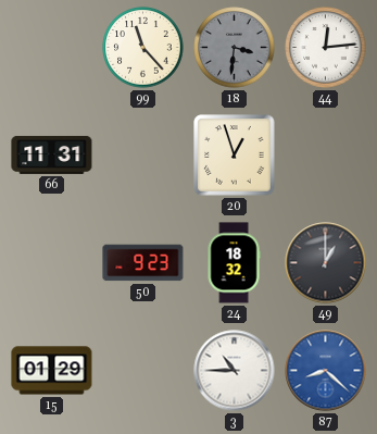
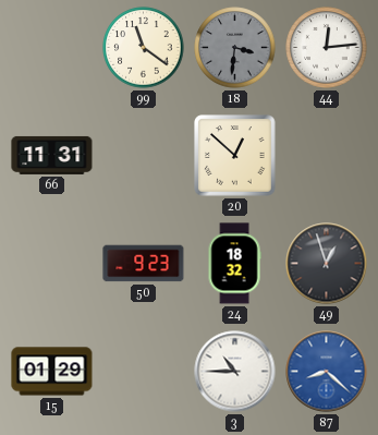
99: 11:23 -> 11:21
20: 12:57 -> 12:52
49: 1:00 -> 12:57
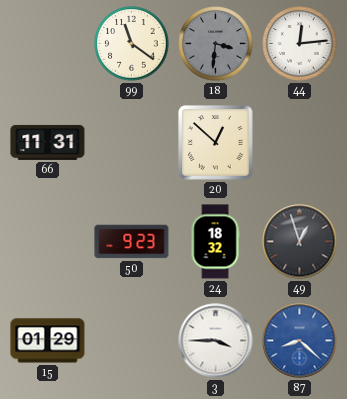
3: 10:45 -> 3:45
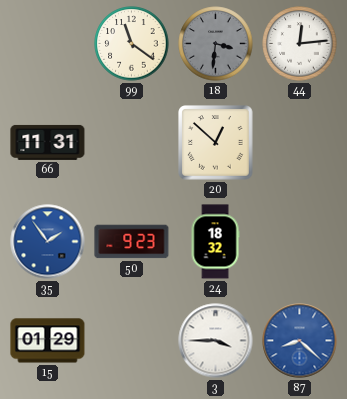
35: none -> 1:54
49: 12:57 -> none
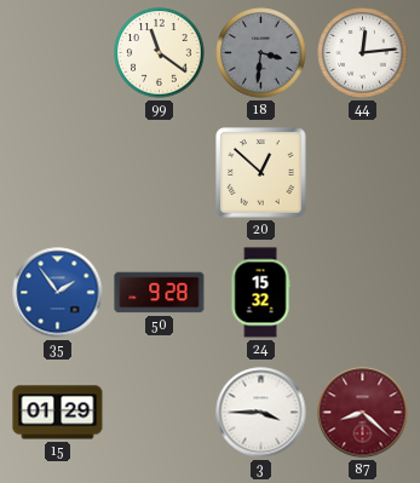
66: 11:31 -> none
50: 9:23 -> 9:28
24: 18:32 -> 15:32
87 dial: blue -> burgundy
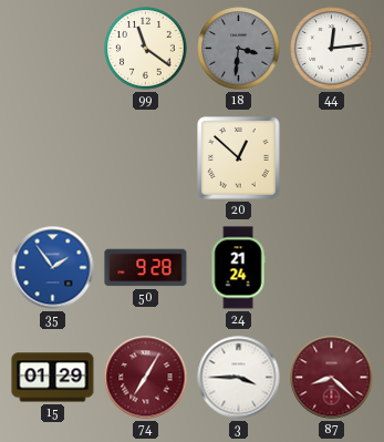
24: 15:32 -> 21:24
74: none -> 7:05
